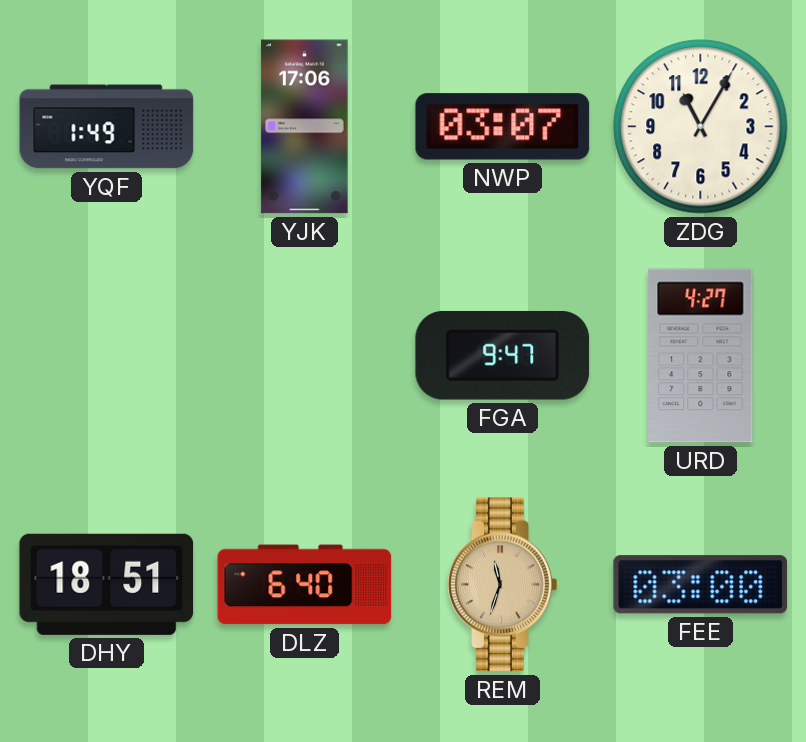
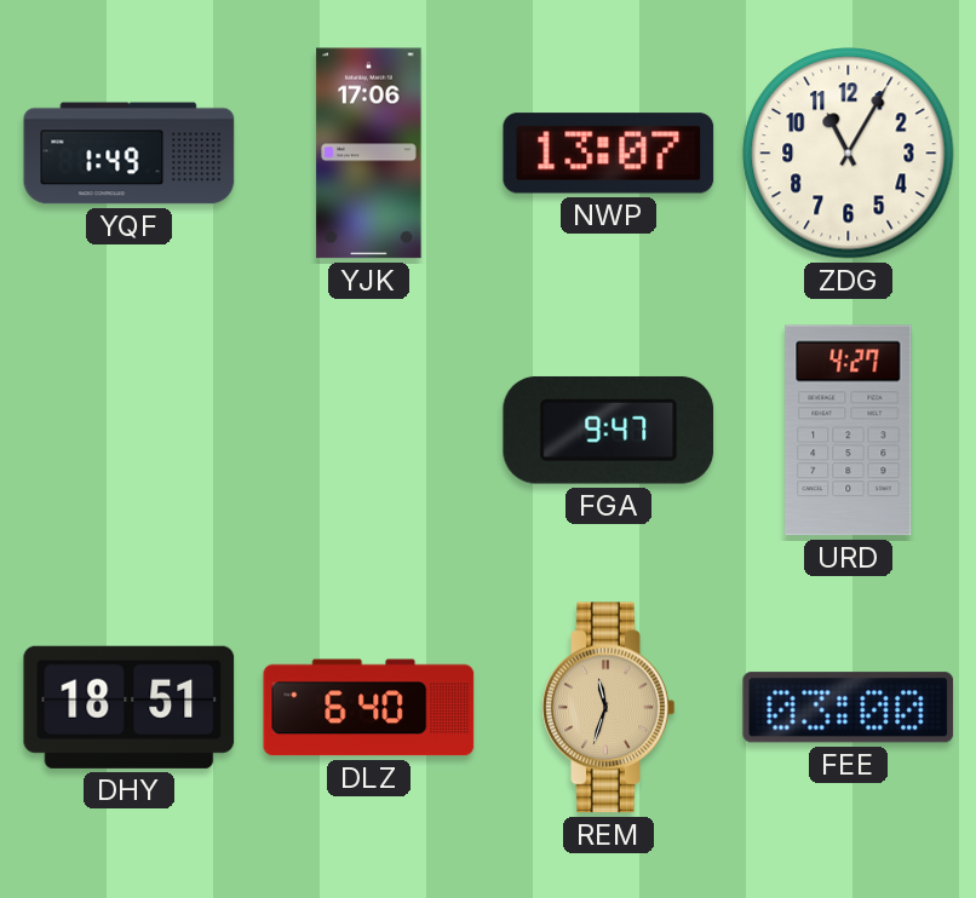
NWP: 03:07 -> 13:07
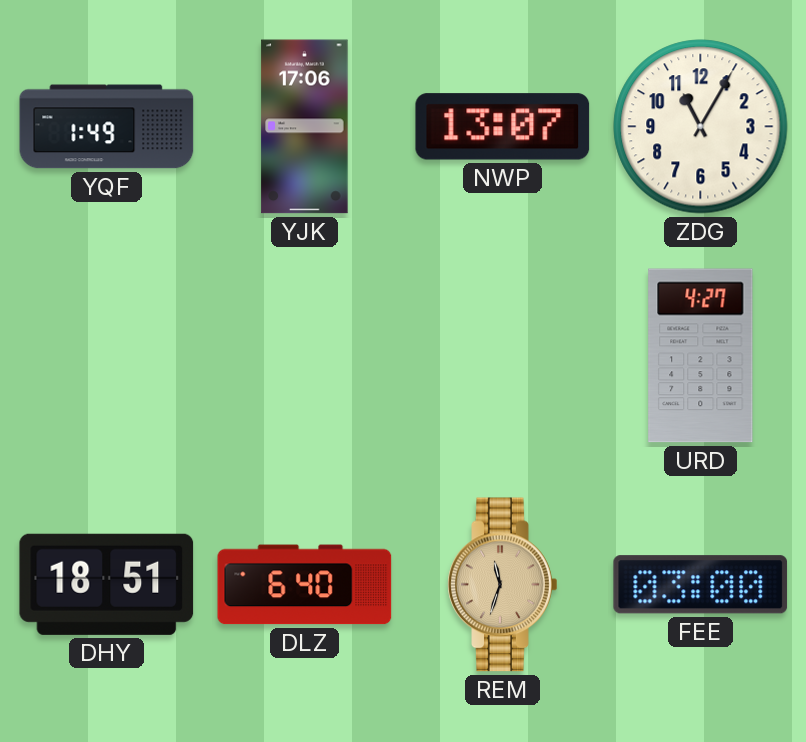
FGA: 9:47 -> none
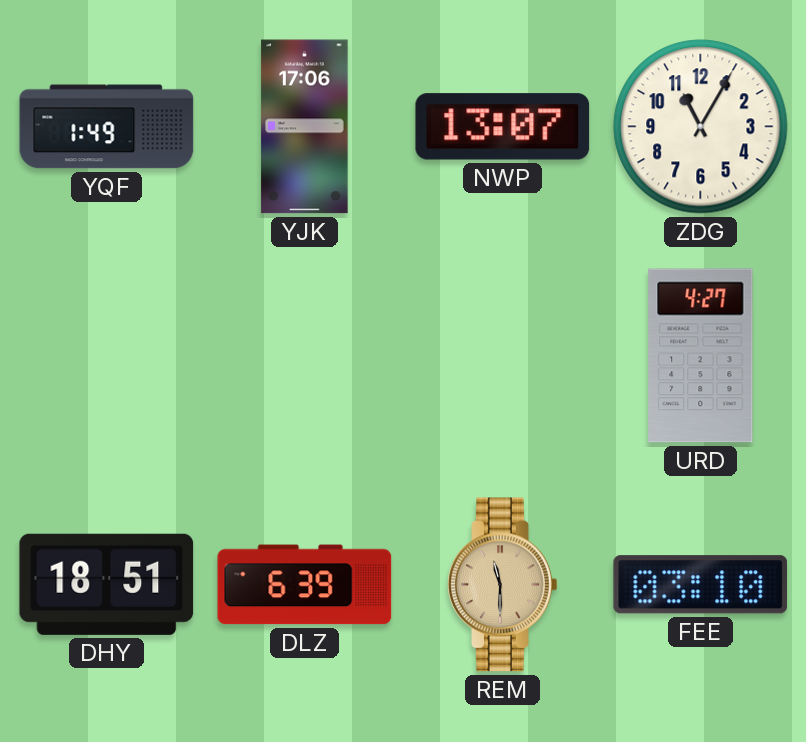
DLZ: 6:40 -> 6:39
REM: 11:33 -> 11:30
FEE: 03:00 -> 03:10
